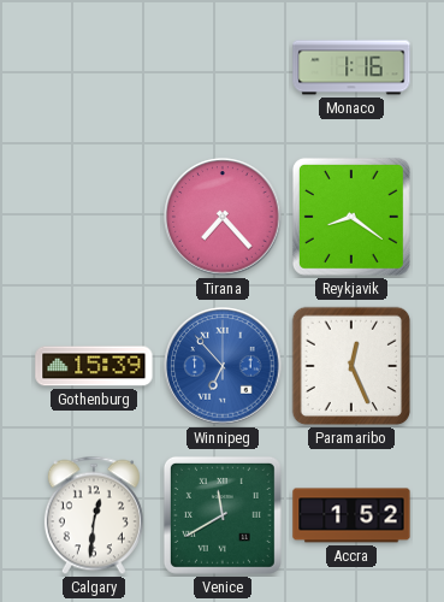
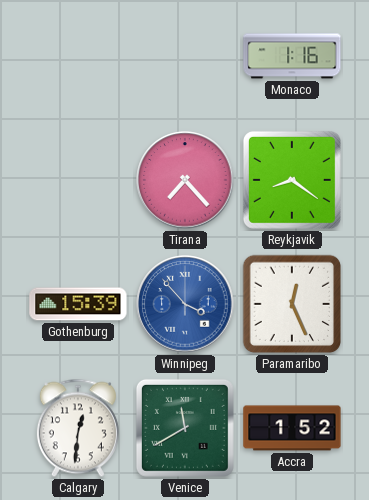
Winnipeg: 6:53 -> 3:53
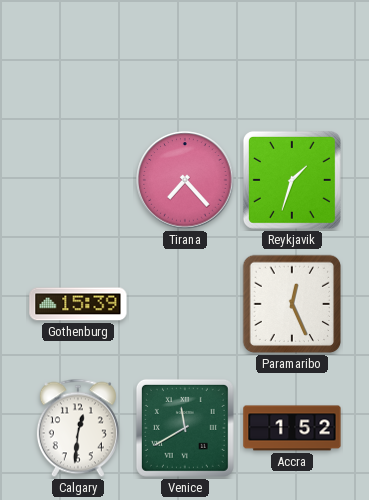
Monaco: 1:16 -> none
Reykjavik: 8:21 -> 1:33
Winnipeg: 3:53 -> none
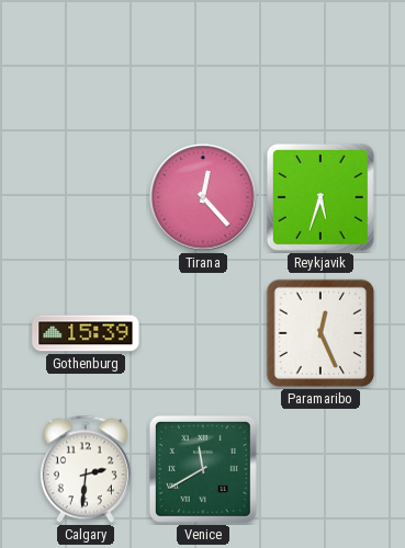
Tirana: 7:23 -> 12:23
Reykjavik: 1:33 -> 5:33
Calgary: 12:31 -> 2:31
Accra: 1:52 -> none
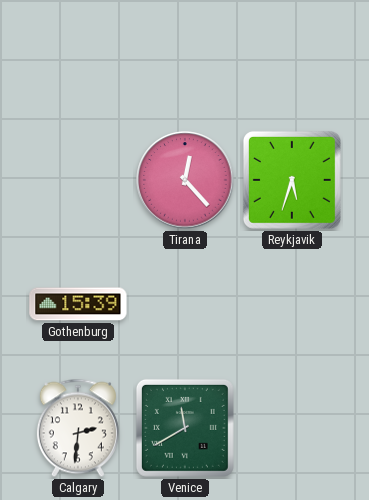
Paramaribo: 12:26 -> none
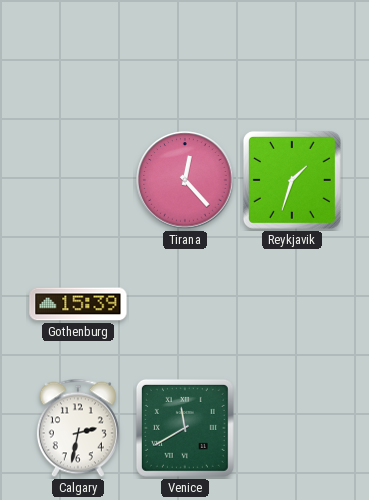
Reykjavik: 5:33 -> 1:33
Calgary: 2:31 -> 2:32
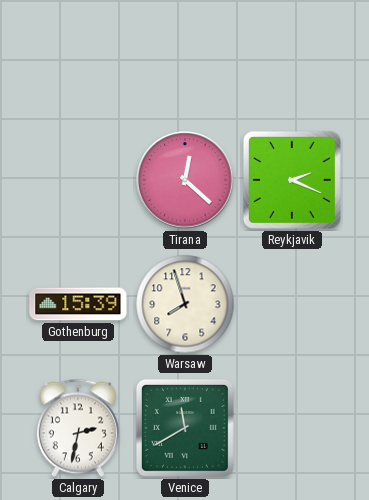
Tirana: 12:23 -> 12:22
Reykjavik: 1:33 -> 2:19
Warsaw: none -> 7:57
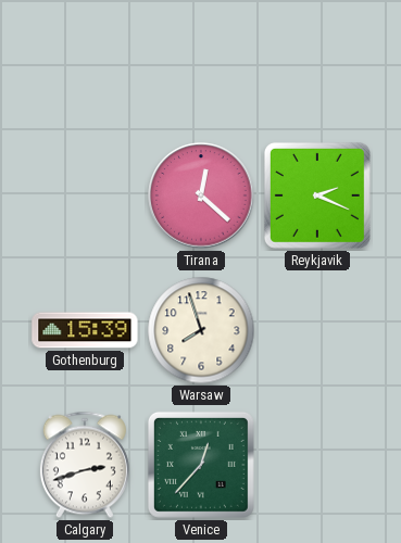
Calgary: 2:32 -> 2:42
Venice: 11:40 -> 12:37
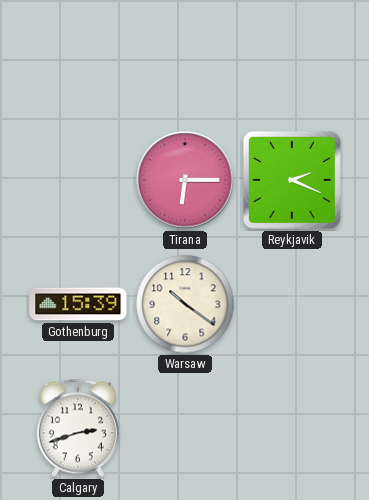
Tirana: 12:22 -> 6:15
Warsaw: 7:57 -> 10:21
Venice: 12:37 -> none
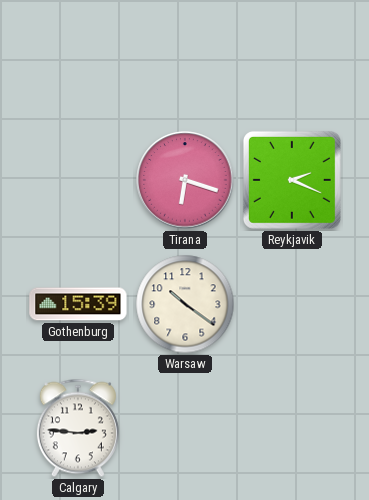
Tirana: 6:15 -> 6:18
Calgary: 2:42 -> 2:46
